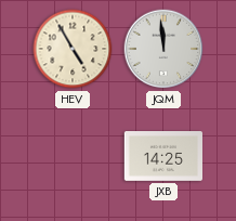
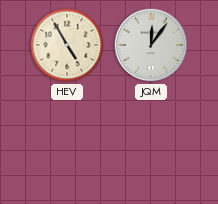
JQM: 11:59 -> 12:06
JXB: 14:25 -> none
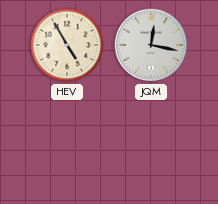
JQM: 12:06 -> 12:17
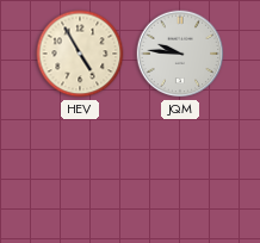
JQM: 12:17 -> 9:46
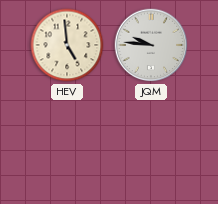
HEV: 4:55 -> 4:59
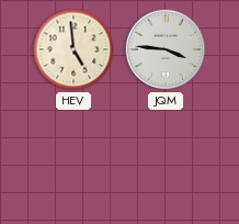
JQM: 9:46 -> 3:46
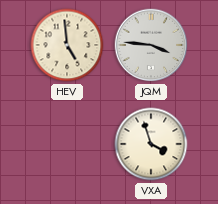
VXA: none -> 3:57
